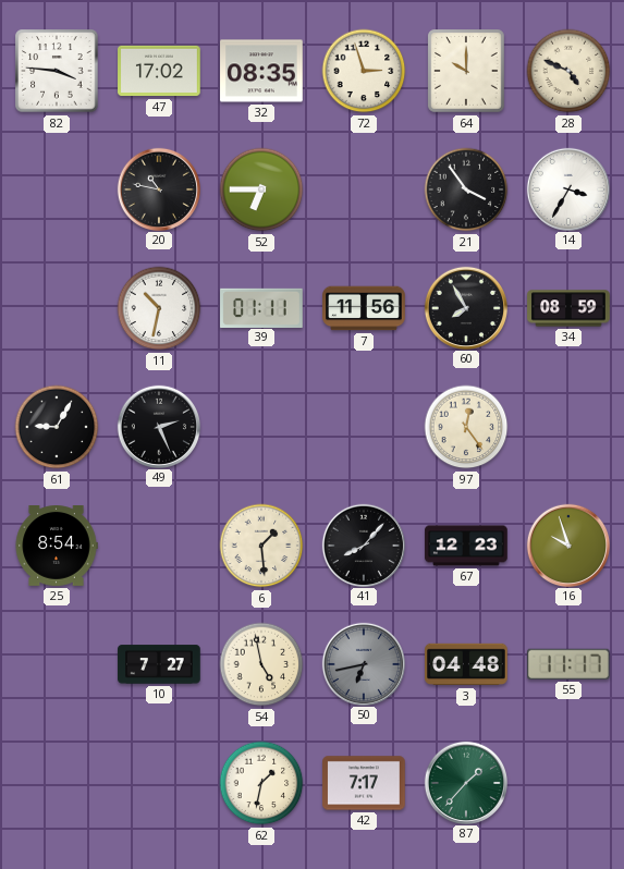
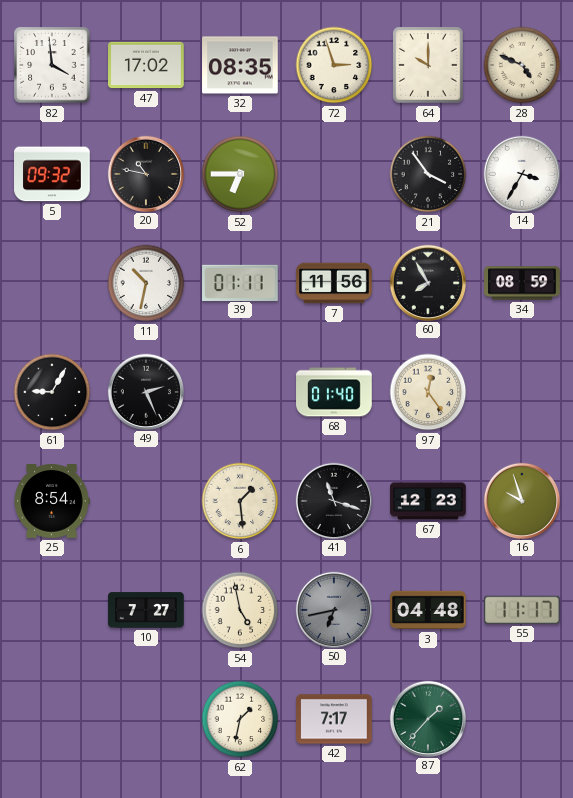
82: 3:46 -> 3:59
5: none -> 09:32
68: none -> 01:40
41: 8:07 -> 11:18
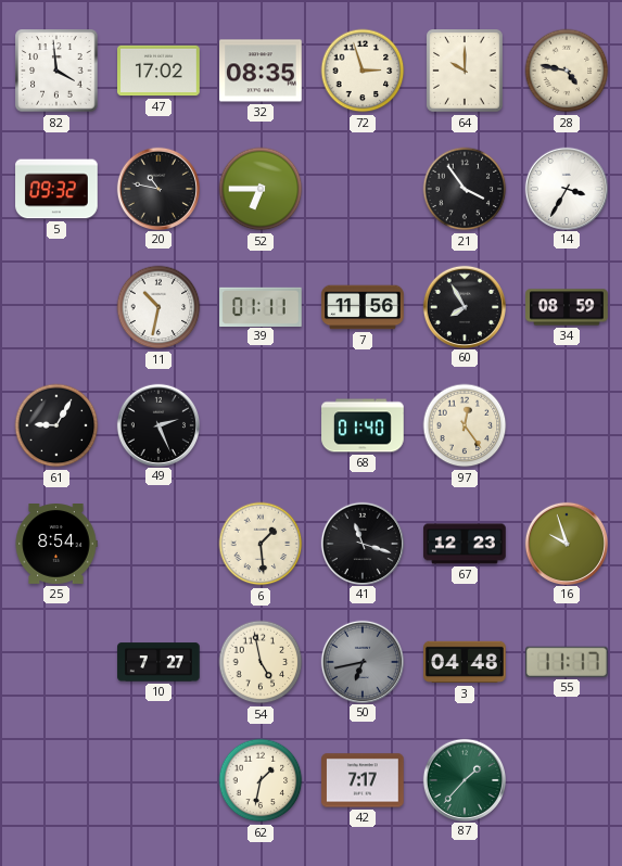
28: 4:49 -> 4:47
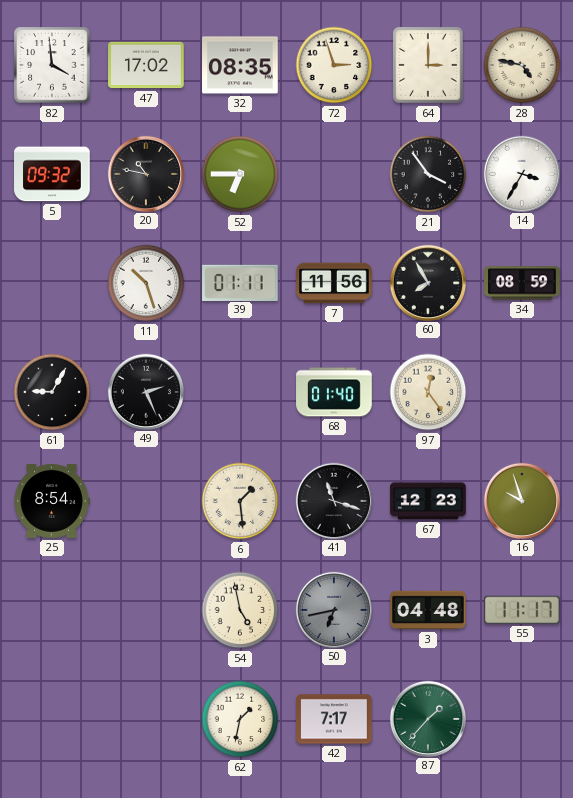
64: 10:00 -> 3:00
11: 10:32 -> 10:27
10: 7:27 -> none
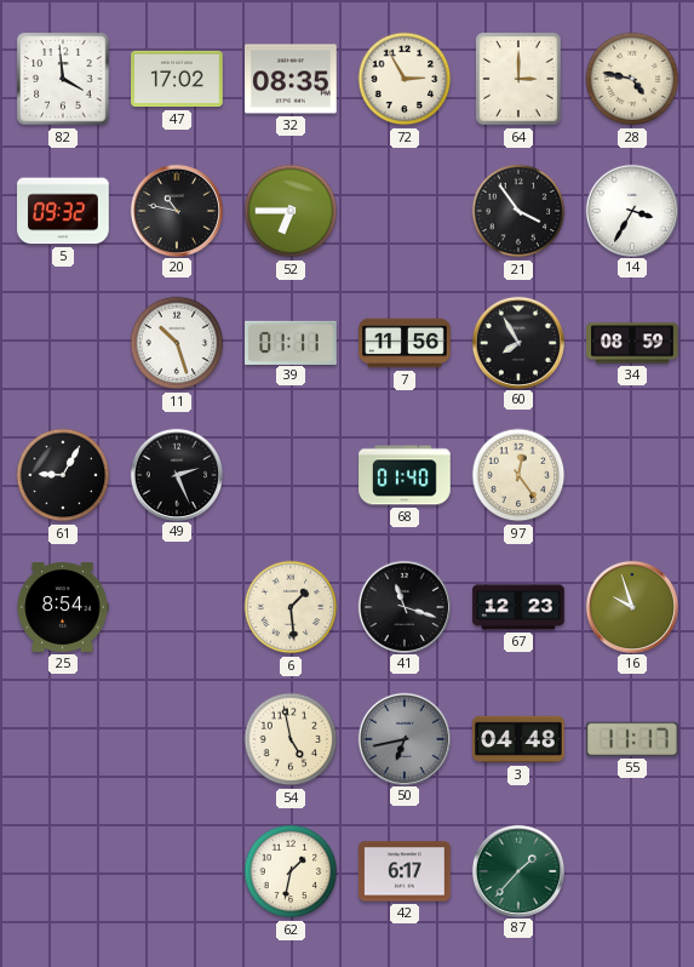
72: 2:57 -> 2:55
42: 7:17 -> 6:17
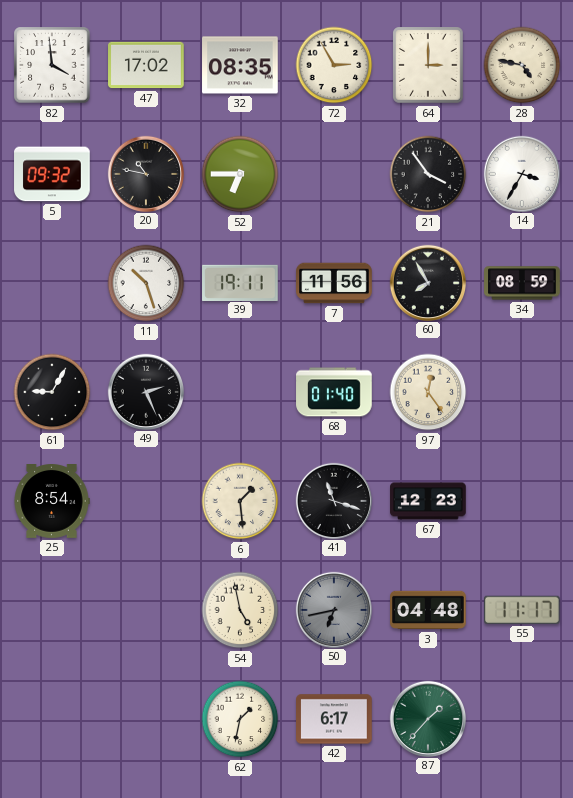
39: 01:11 -> 19:11
16: 9:57 -> none
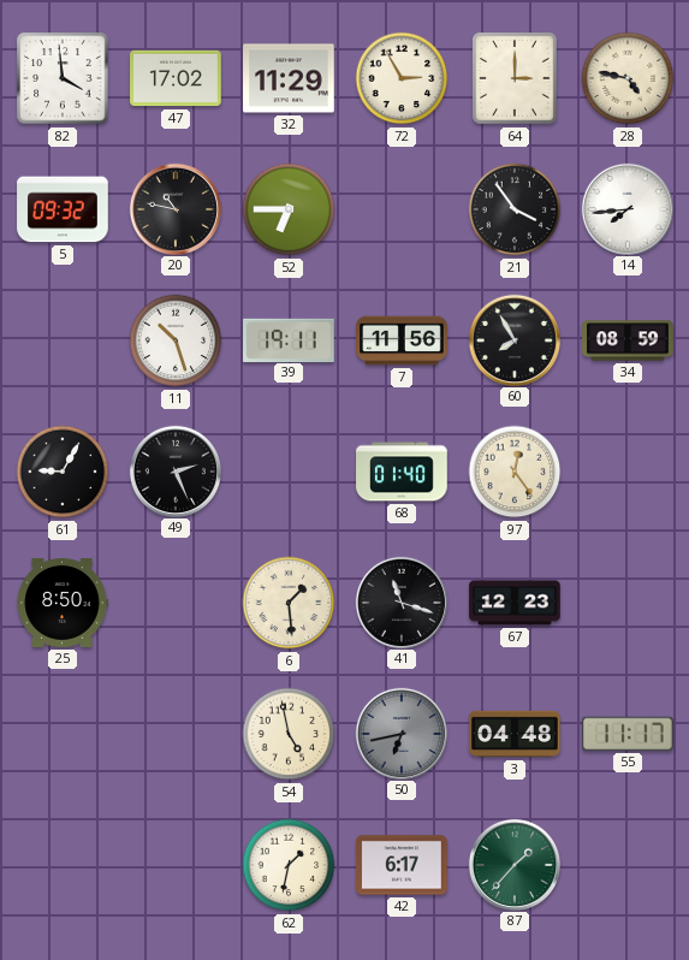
32: 08:35 -> 11:29
14: 3:35 -> 7:44
25: 8:54 -> 8:50
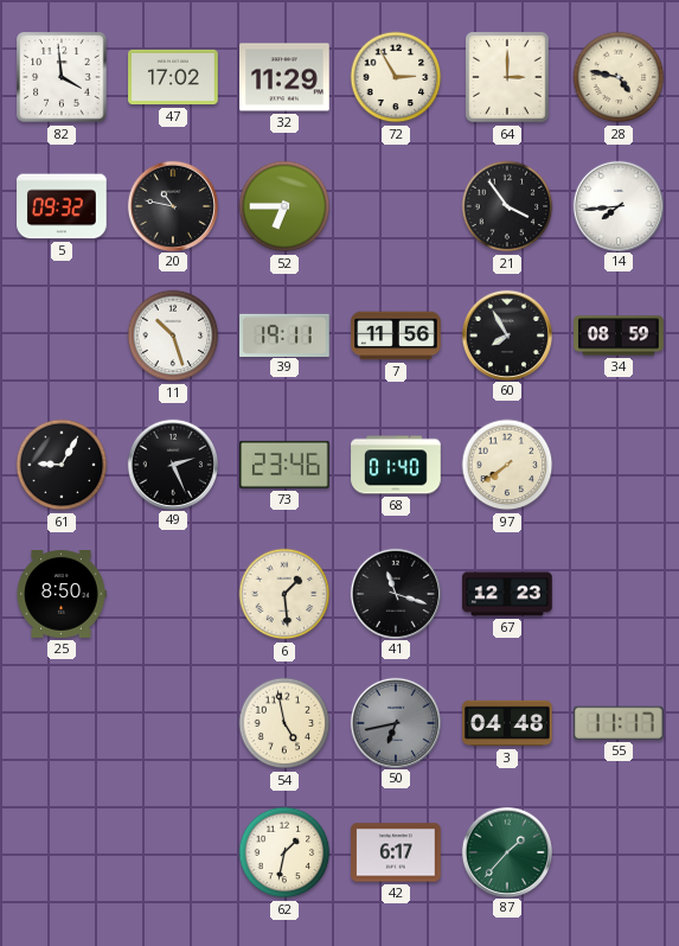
73: none -> 23:46
97: 12:24 -> 7:39
